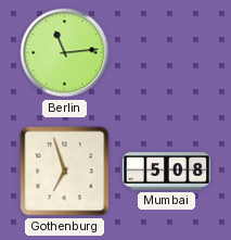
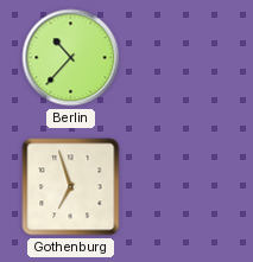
Berlin: 11:14 -> 10:37
Mumbai: 5:08 -> none
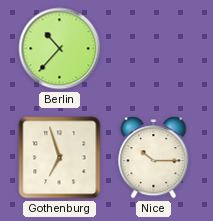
Nice: none -> 10:15
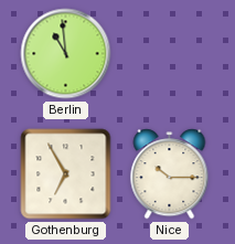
Berlin: 10:37 -> 10:59
Gothenburg: 6:57 -> 6:55
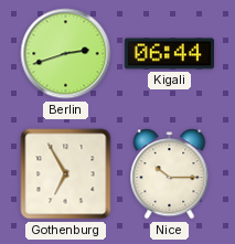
Berlin: 10:59 -> 2:42
Kigali: none -> 06:44
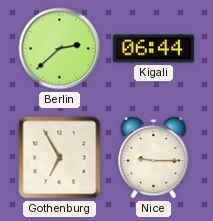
Berlin: 2:42 -> 2:38
Nice: 10:15 -> 9:15
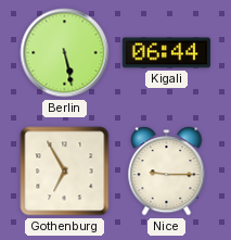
Berlin: 2:38 -> 5:28
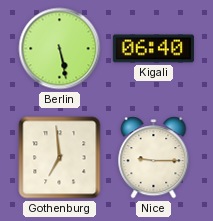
Kigali: 06:44 -> 06:40
Gothenburg: 6:55 -> 6:59
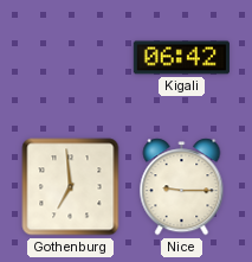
Berlin: 5:28 -> none
Kigali: 06:40 -> 06:42
